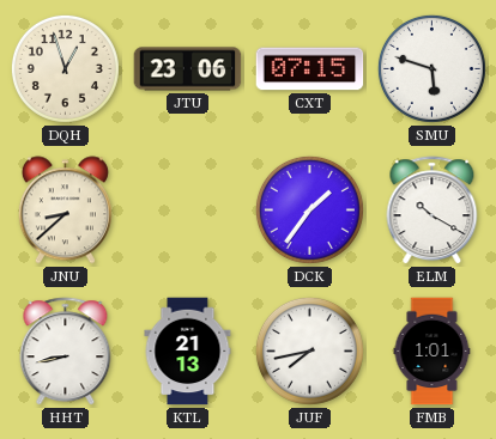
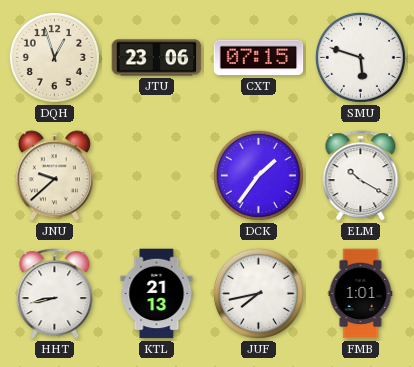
JNU: 8:38 -> 9:38
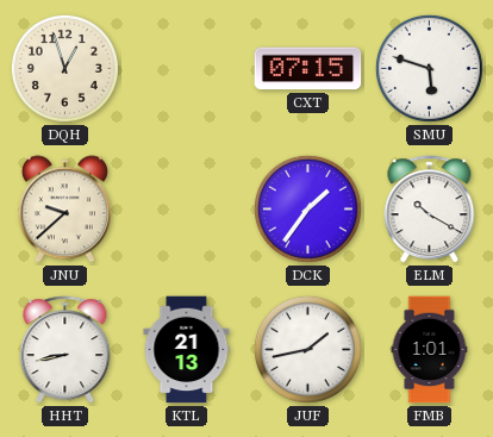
JTU: 23:06 -> none
JUF: 7:43 -> 1:43
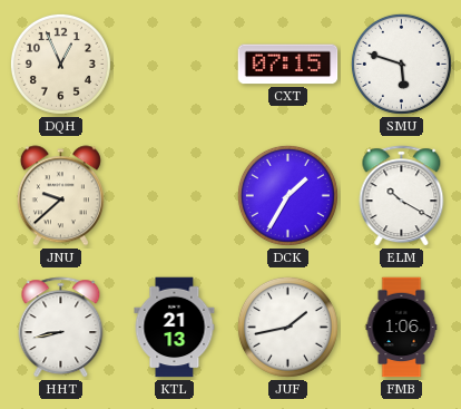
DQH: 12:57 -> 12:56
DCK: 1:36 -> 1:35
FMB: 1:01 -> 1:06
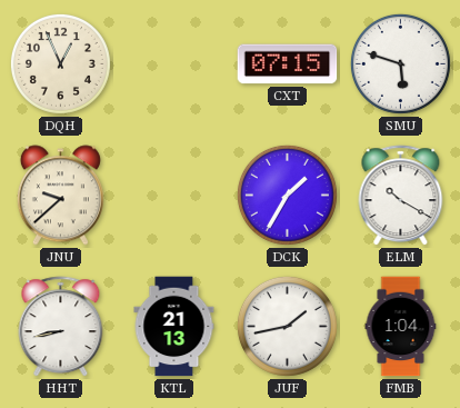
FMB: 1:06 -> 1:04
